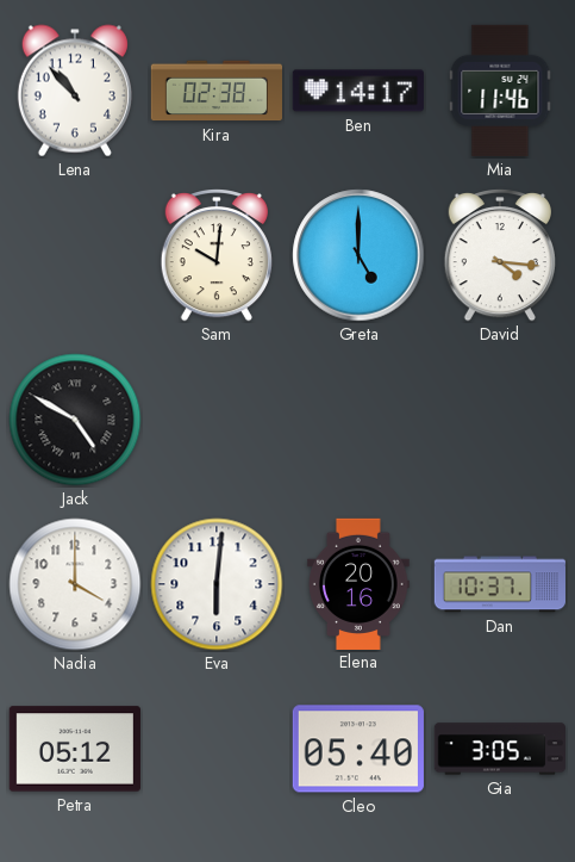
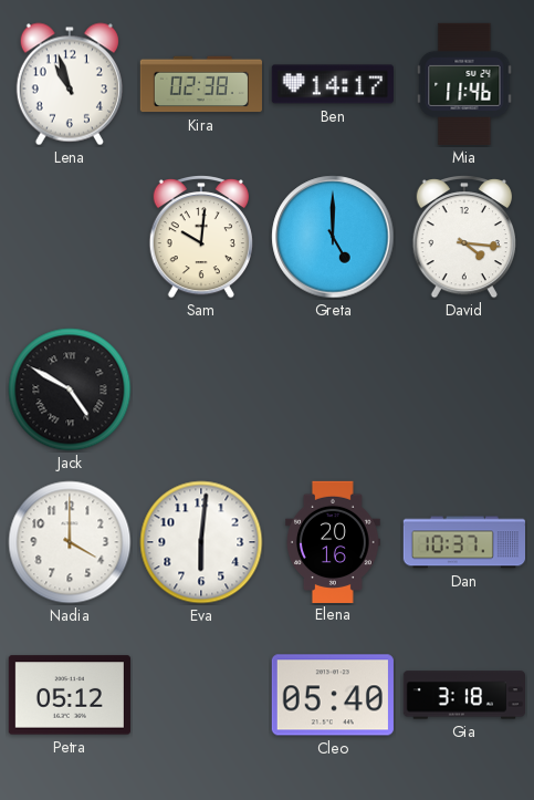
Lena: 10:53 -> 10:57
Gia: 3:05 -> 3:18
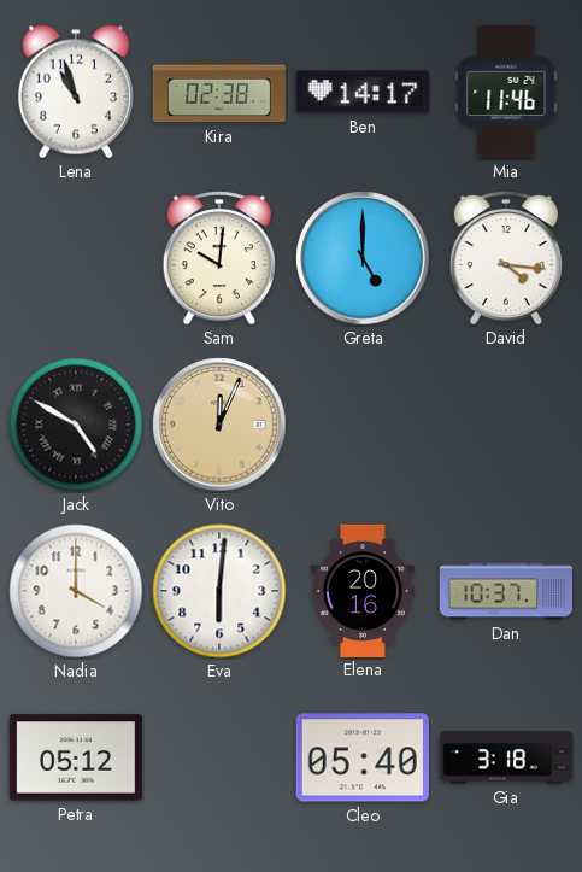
Vito: none -> 12:04
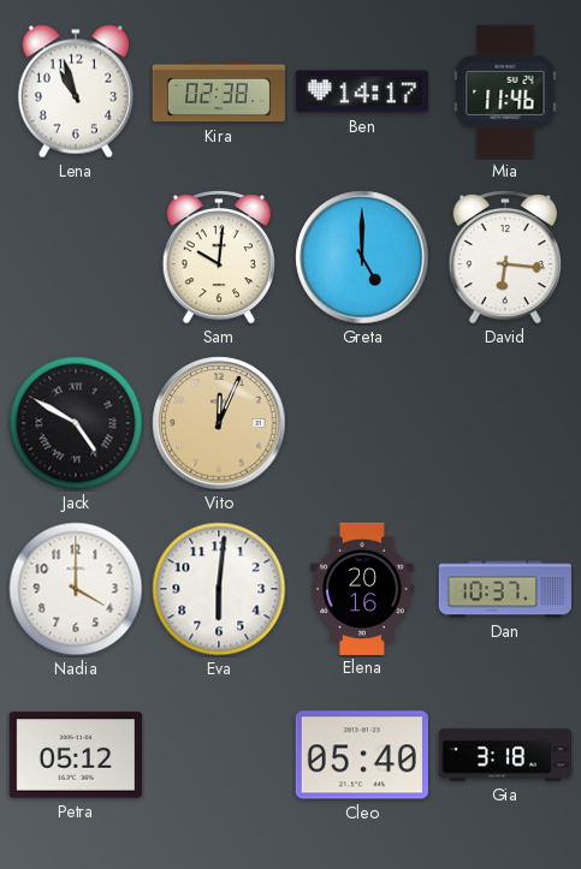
David: 4:16 -> 6:16
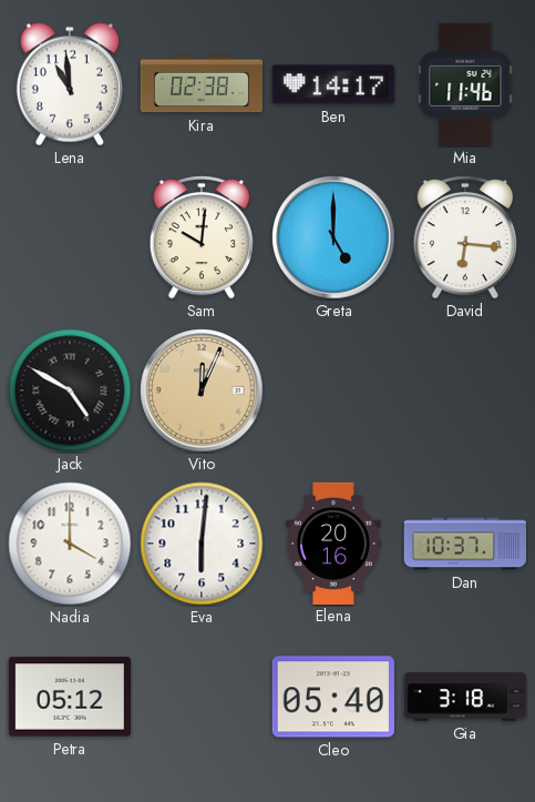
Lena: 10:57 -> 10:59
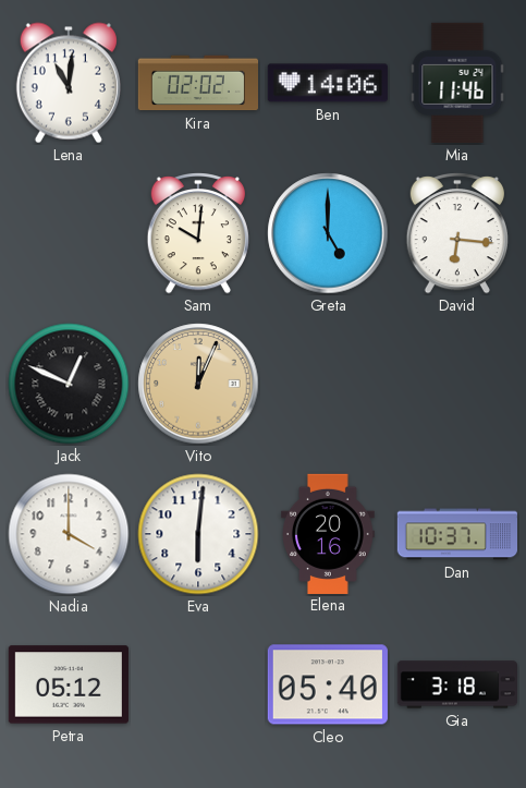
Lena: 10:59 -> 11:01
Kira: 02:38 -> 02:02
Ben: 14:17 -> 14:06
Jack: 4:50 -> 12:49
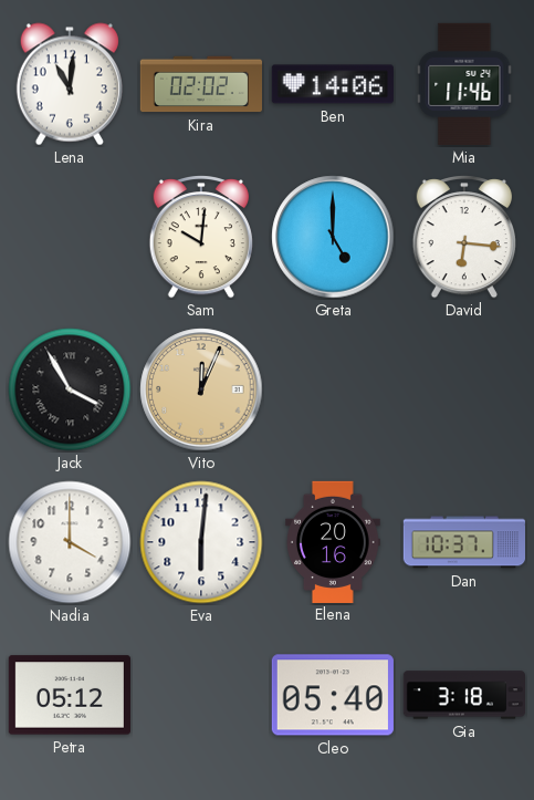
Jack: 12:49 -> 3:55
